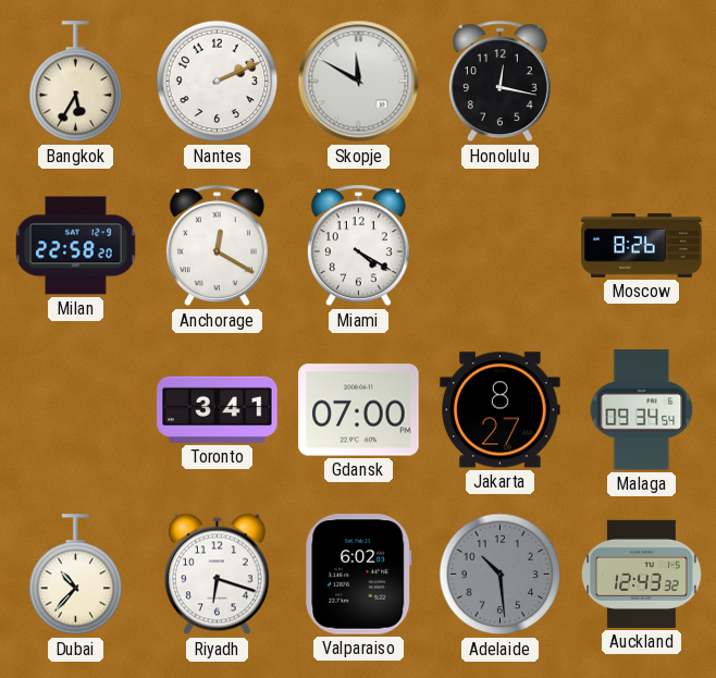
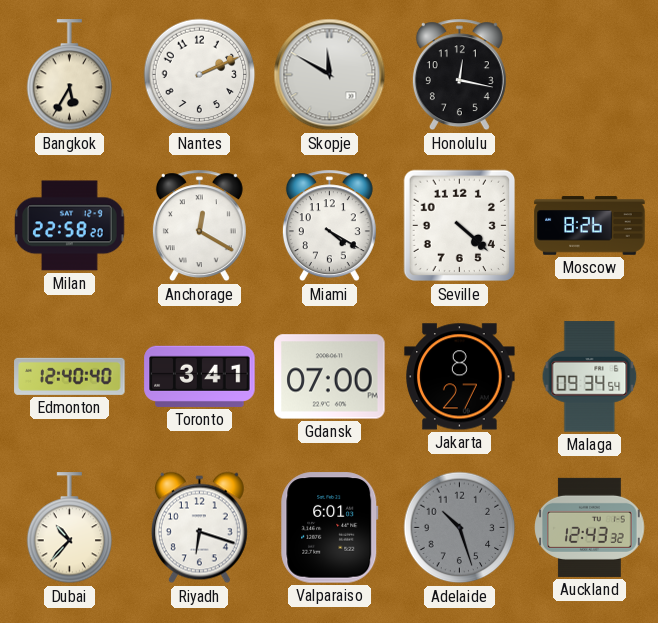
Seville: none -> 4:22
Edmonton: none -> 12:40
Valparaiso: 6:02 -> 6:01
Adelaide: 10:29 -> 10:27
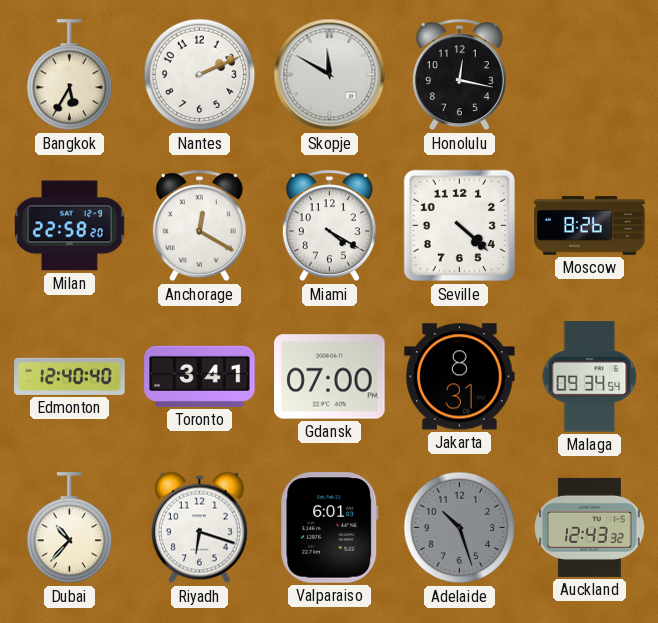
Jakarta: 8:27 -> 8:31
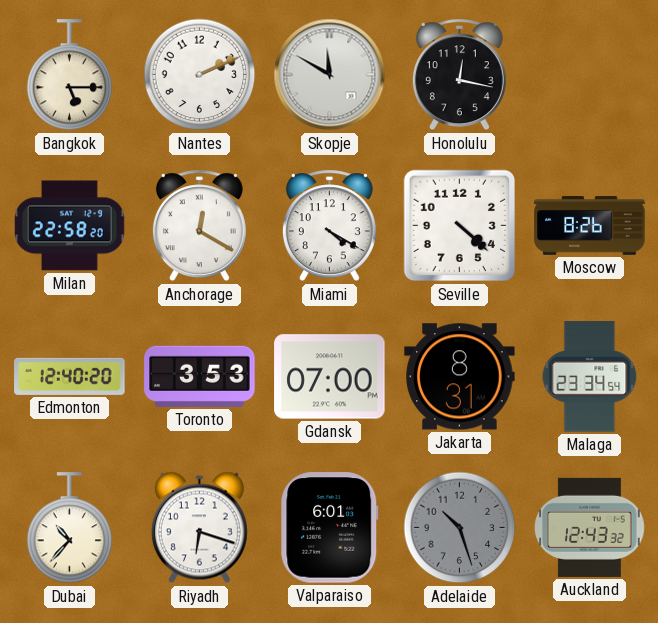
Bangkok: 5:35 -> 5:15
Edmonton: 12:40:40 -> 12:40:20
Toronto: 3:41 -> 3:53
Malaga: 09:34 -> 23:34
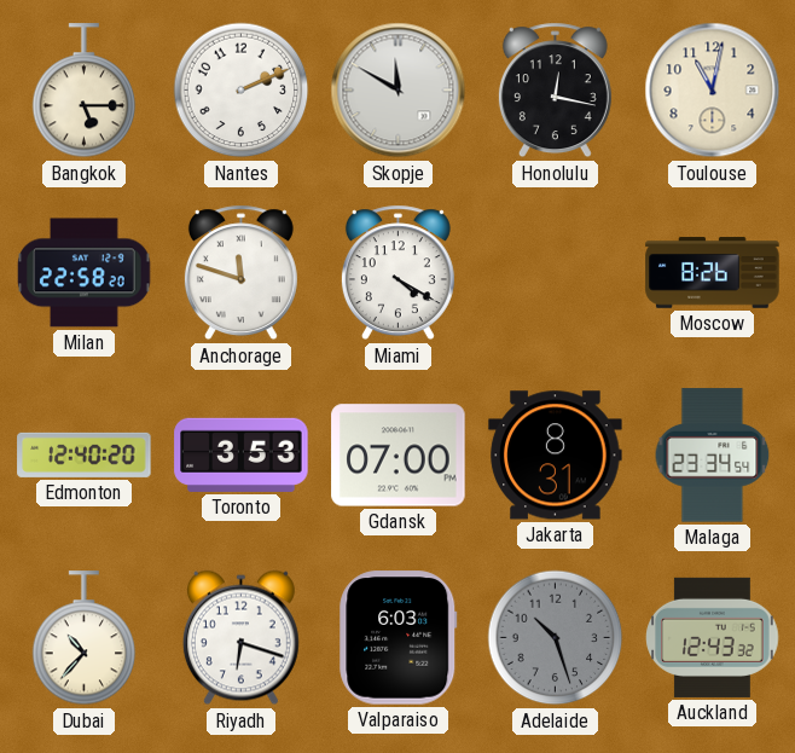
Toulouse: none -> 11:02
Anchorage: 12:20 -> 11:48
Seville: 4:22 -> none
Valparaiso: 6:01 -> 6:03
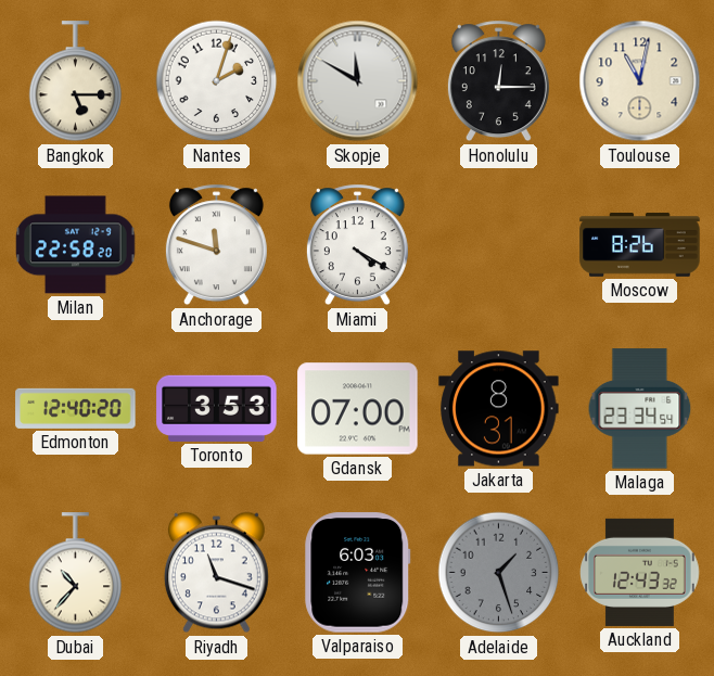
Nantes: 2:11 -> 2:03
Honolulu: 12:17 -> 12:15
Riyadh: 6:18 -> 11:18
Adelaide: 10:27 -> 1:27
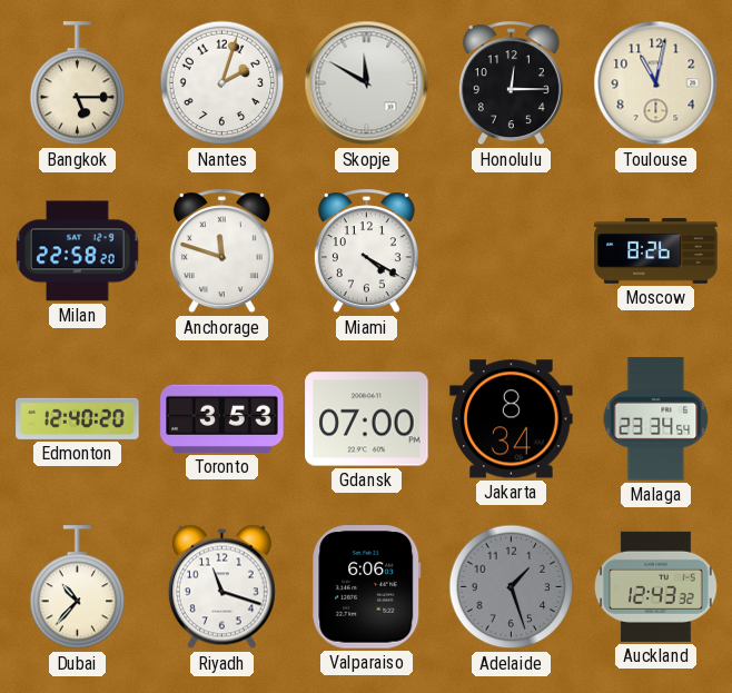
Jakarta: 8:31 -> 8:34
Valparaiso: 6:03 -> 6:06
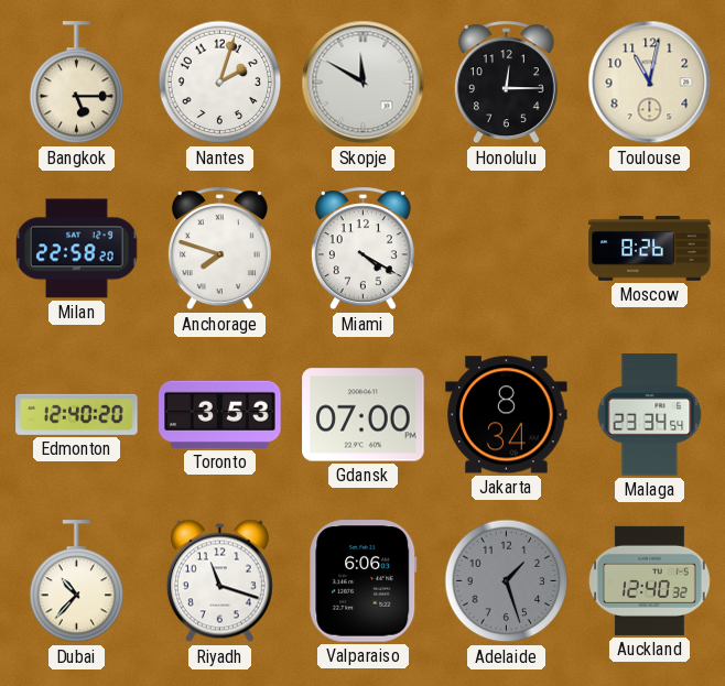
Anchorage: 11:48 -> 7:48
Auckland: 12:43 -> 12:40
